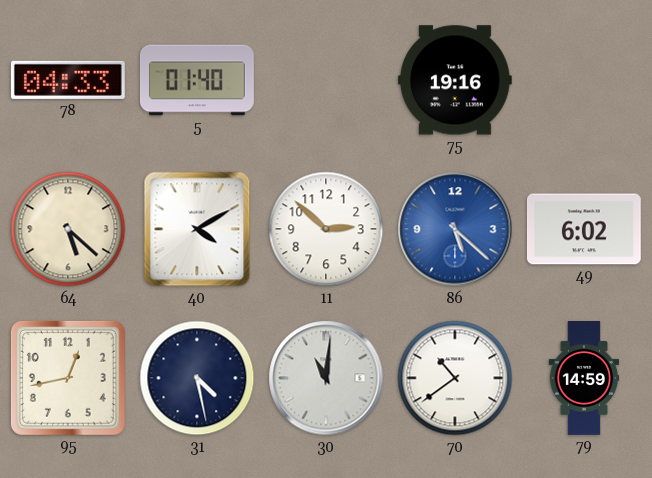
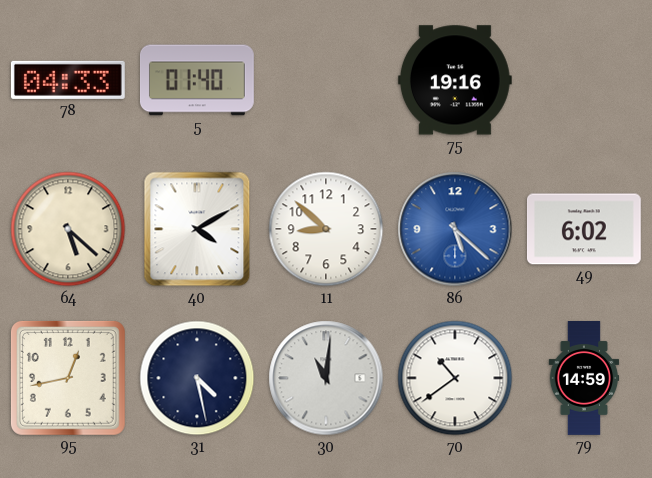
11: 2:52 -> 8:52
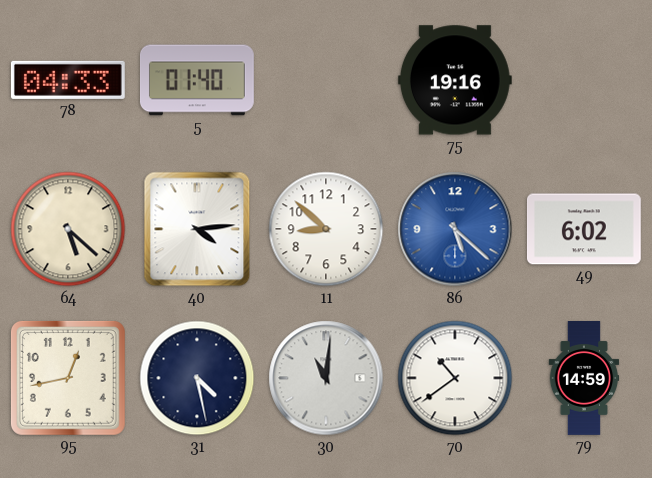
40: 4:10 -> 4:14
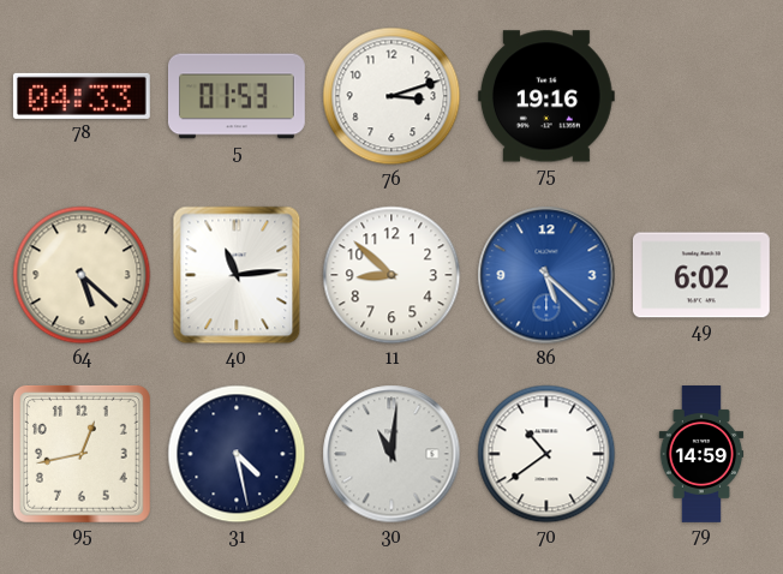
5: 01:40 -> 01:53
76: none -> 3:12
40: 4:14 -> 11:14
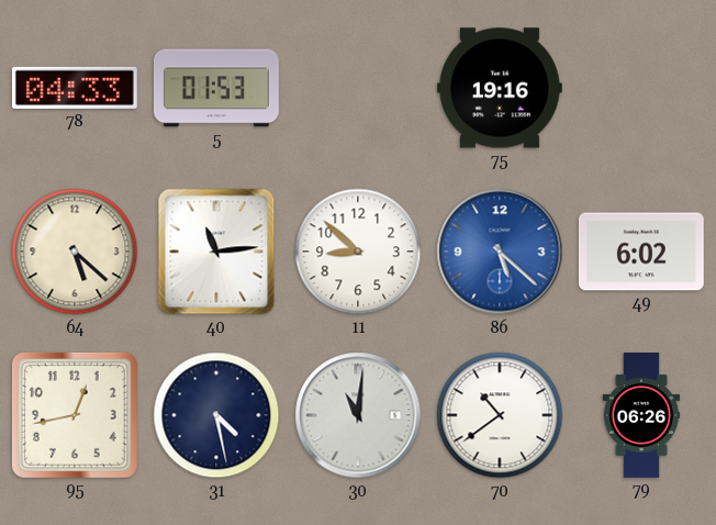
76: 3:12 -> none
79: 14:59 -> 06:26
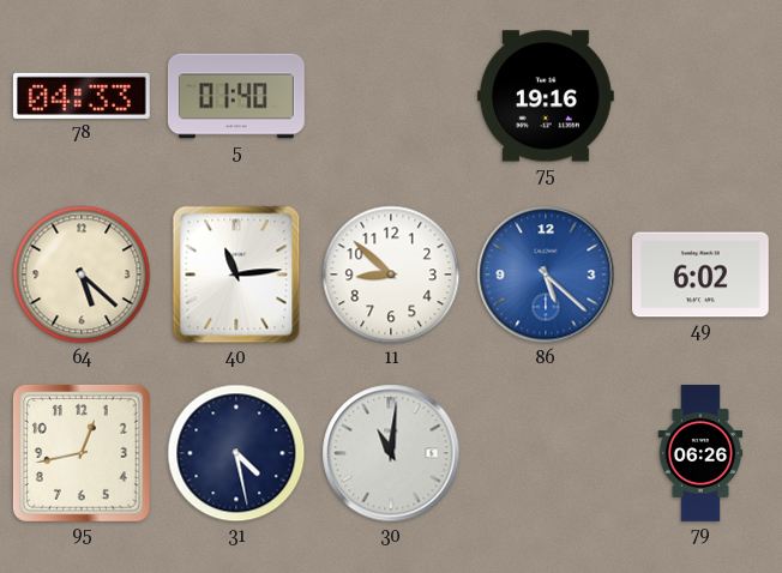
5: 01:53 -> 01:40
70: 10:39 -> none
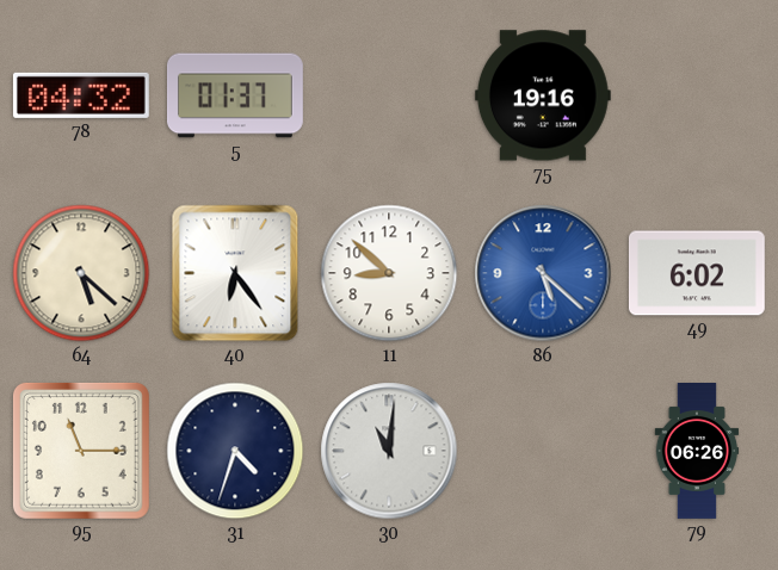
78: 04:33 -> 04:32
5: 01:40 -> 01:37
40: 11:14 -> 6:24
95: 12:43 -> 11:15
31: 4:28 -> 4:33
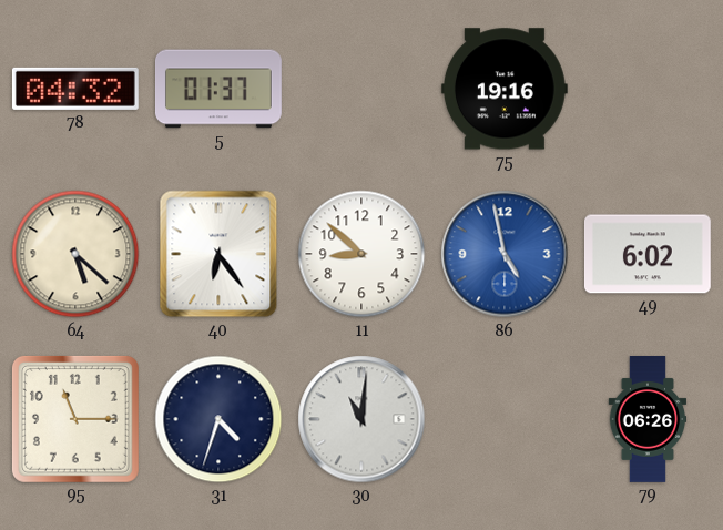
86: 5:22 -> 4:58
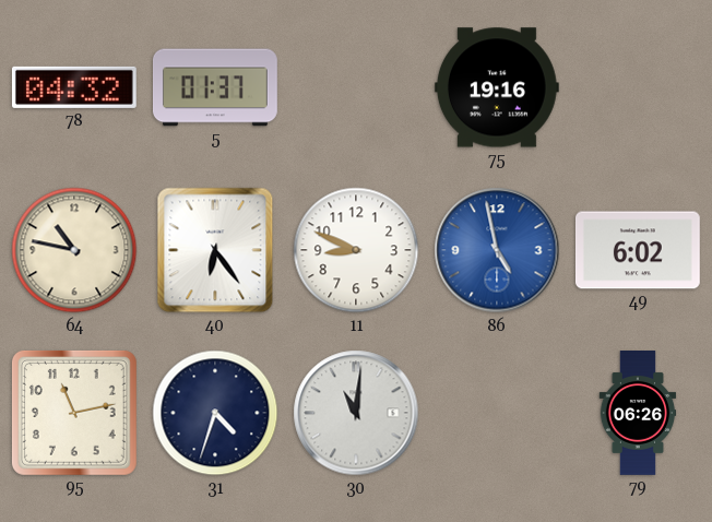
64: 5:22 -> 10:47
11: 8:52 -> 8:49
95: 11:15 -> 11:13
